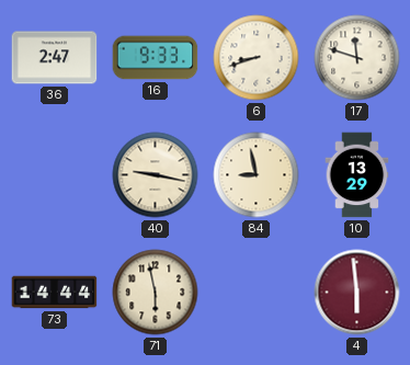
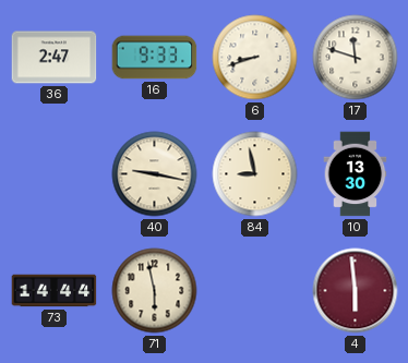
10: 13:29 -> 13:30
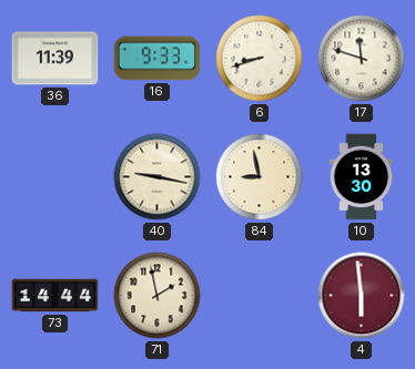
36: 2:47 -> 11:39
71: 5:58 -> 1:58
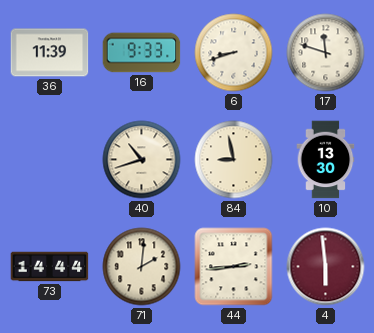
40: 9:17 -> 10:42
71: 1:58 -> 2:01
44: none -> 2:44
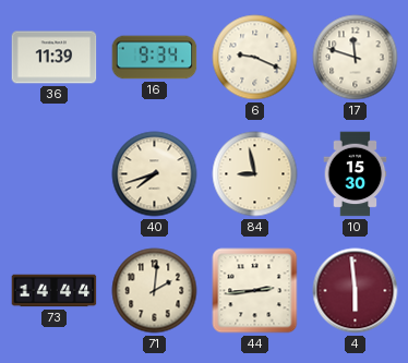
16: 9:33 -> 9:34
6: 8:42 -> 9:19
40: 10:42 -> 7:42
10: 13:30 -> 15:30
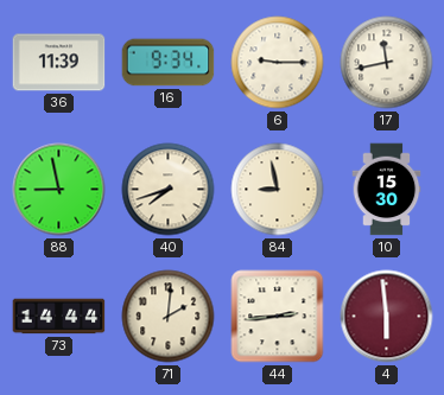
6: 9:19 -> 9:15
17: 11:48 -> 11:43
88: none -> 8:58
